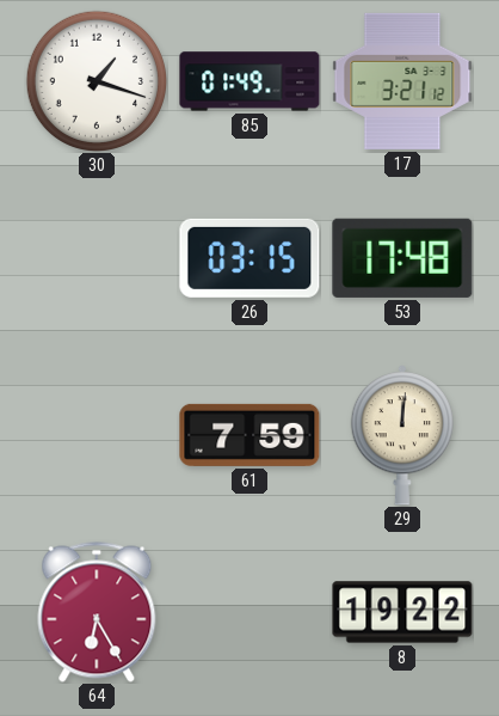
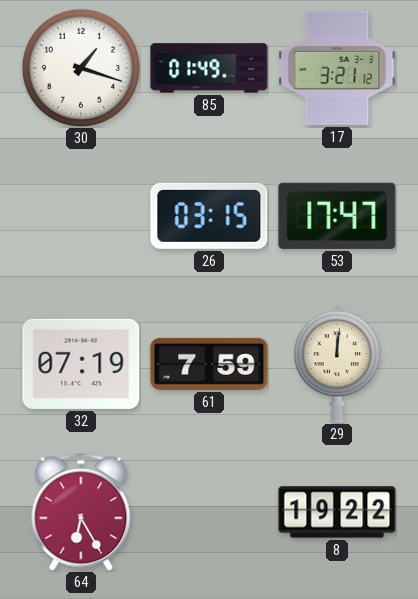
53: 17:48 -> 17:47
32: none -> 07:19
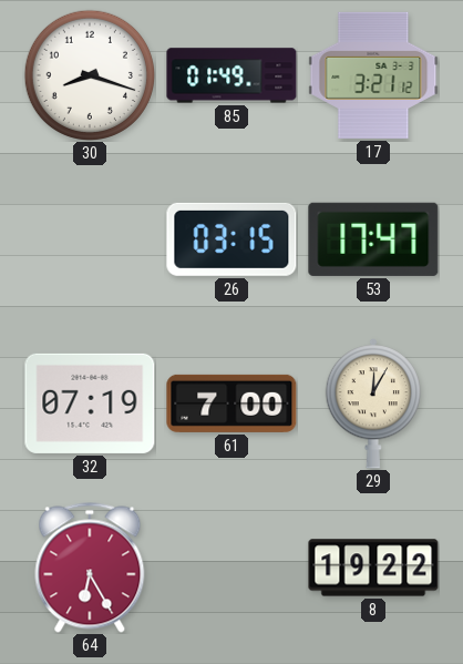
30: 1:18 -> 8:18
61: 7:59 -> 7:00
29: 12:01 -> 12:05
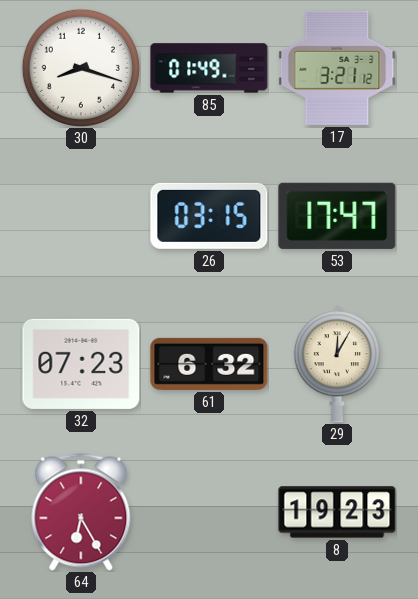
32: 07:19 -> 07:23
61: 7:00 -> 6:32
8: 19:22 -> 19:23
